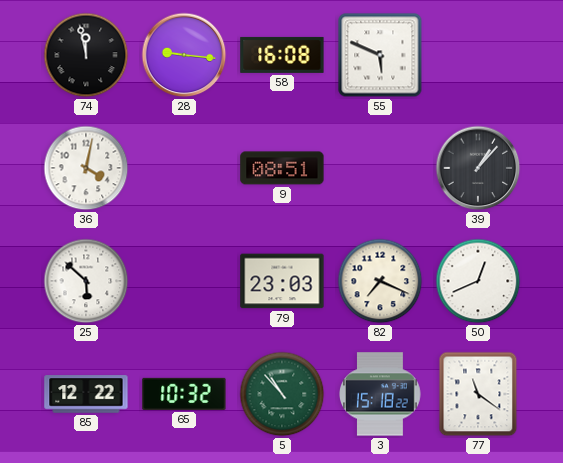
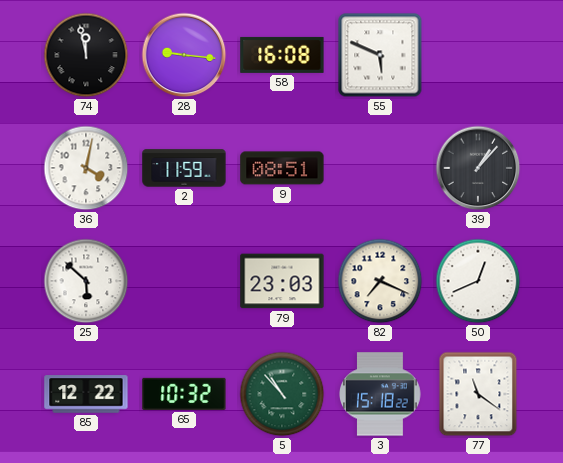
2: none -> 11:59
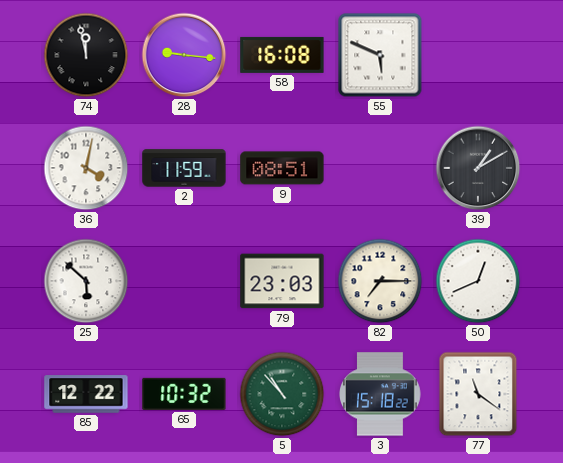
39: 1:07 -> 1:10
82: 7:19 -> 7:15
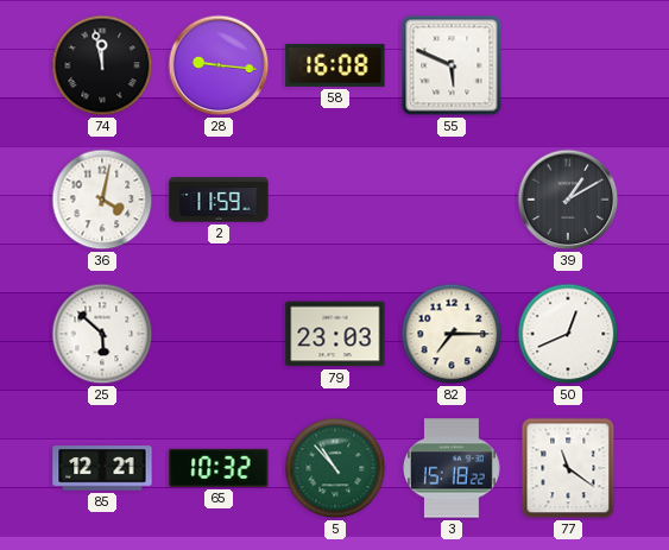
9: 08:51 -> none
85: 12:22 -> 12:21
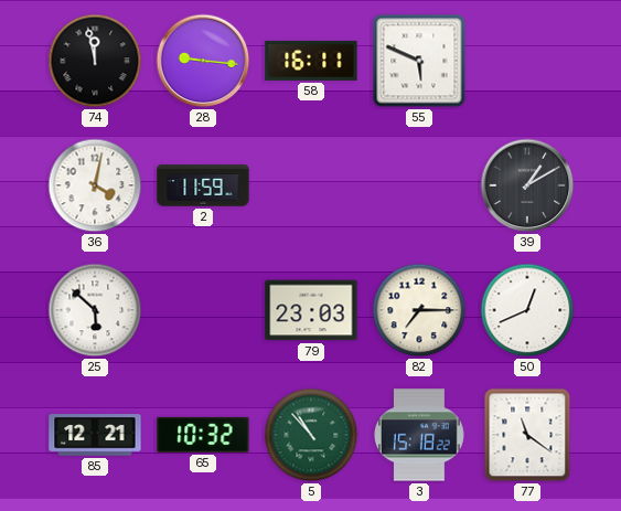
58: 16:08 -> 16:11
